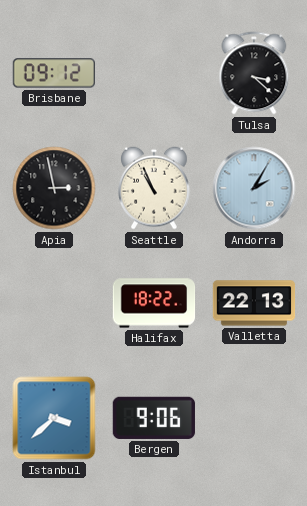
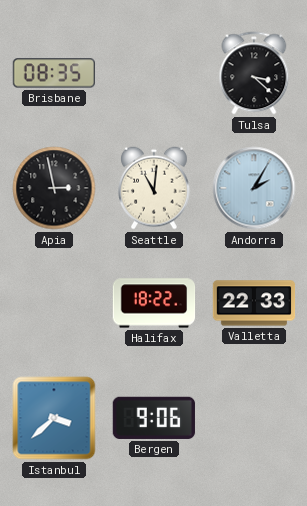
Brisbane: 09:12 -> 08:35
Seattle: 10:56 -> 11:01
Valletta: 22:13 -> 22:33
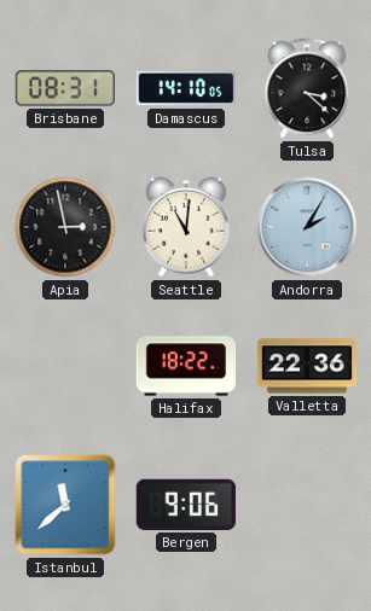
Brisbane: 08:35 -> 08:31
Damascus: none -> 14:10
Valletta: 22:33 -> 22:36
Istanbul: 3:38 -> 11:38
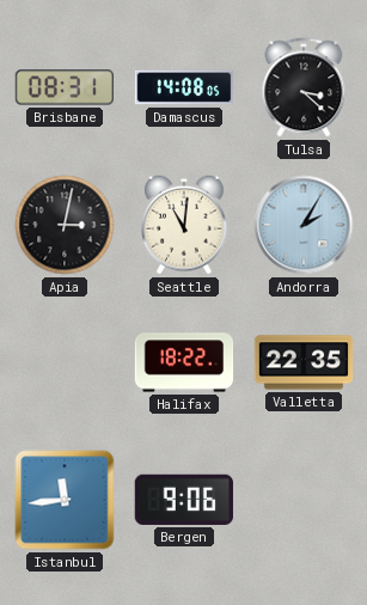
Damascus: 14:10 -> 14:08
Apia: 2:58 -> 3:02
Valletta: 22:36 -> 22:35
Istanbul: 11:38 -> 11:44
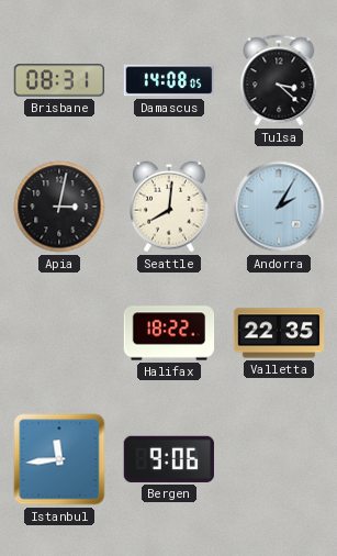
Seattle: 11:01 -> 8:01
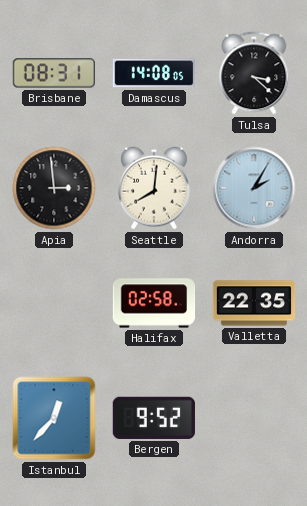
Apia: 3:02 -> 2:59
Halifax: 18:22 -> 02:58
Istanbul: 11:44 -> 12:37
Bergen: 9:06 -> 9:52
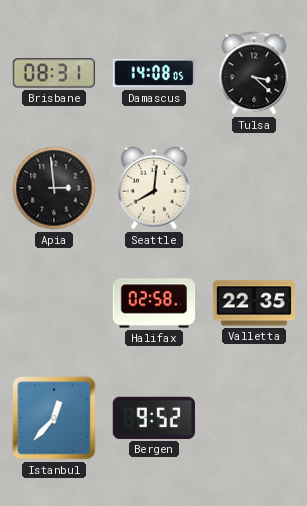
Andorra: 2:05 -> none
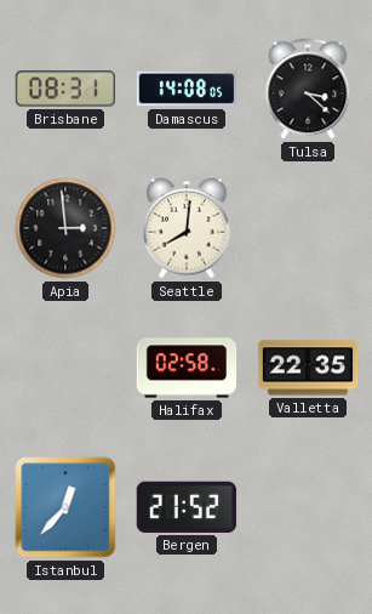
Bergen: 9:52 -> 21:52
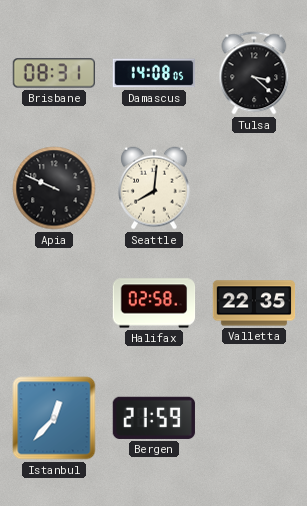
Apia: 2:59 -> 9:49
Bergen: 21:52 -> 21:59
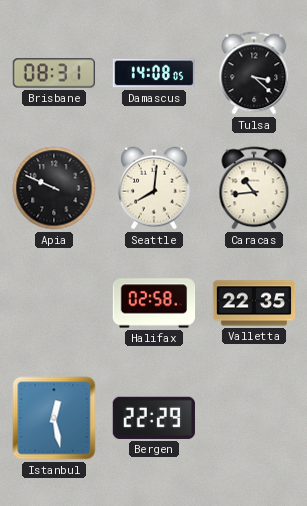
Caracas: none -> 10:44
Istanbul: 12:37 -> 12:28
Bergen: 21:59 -> 22:29
